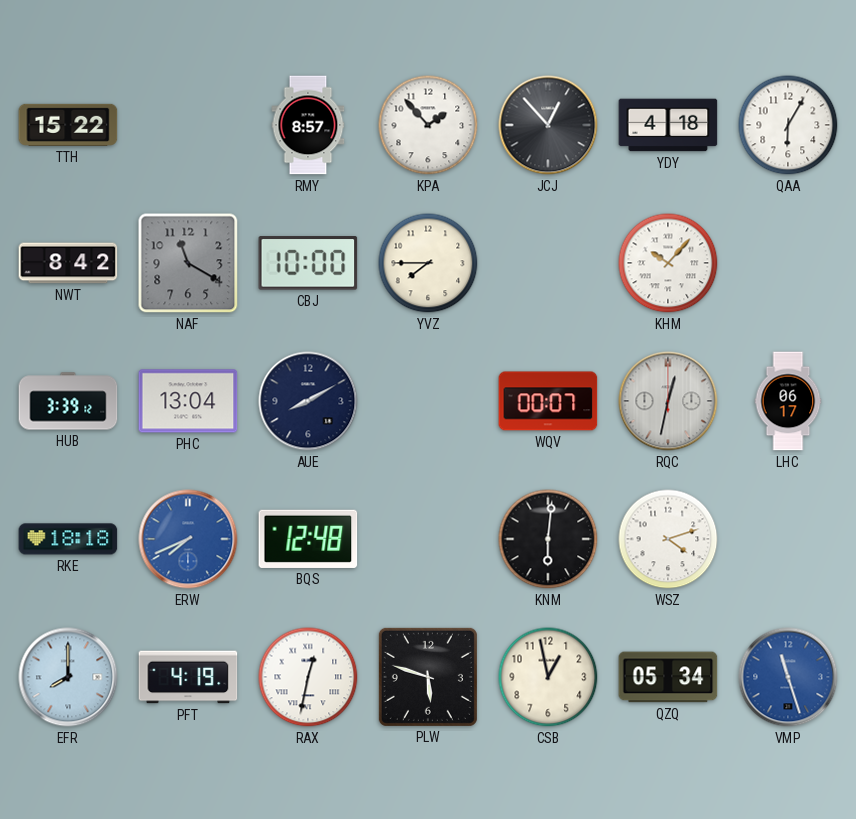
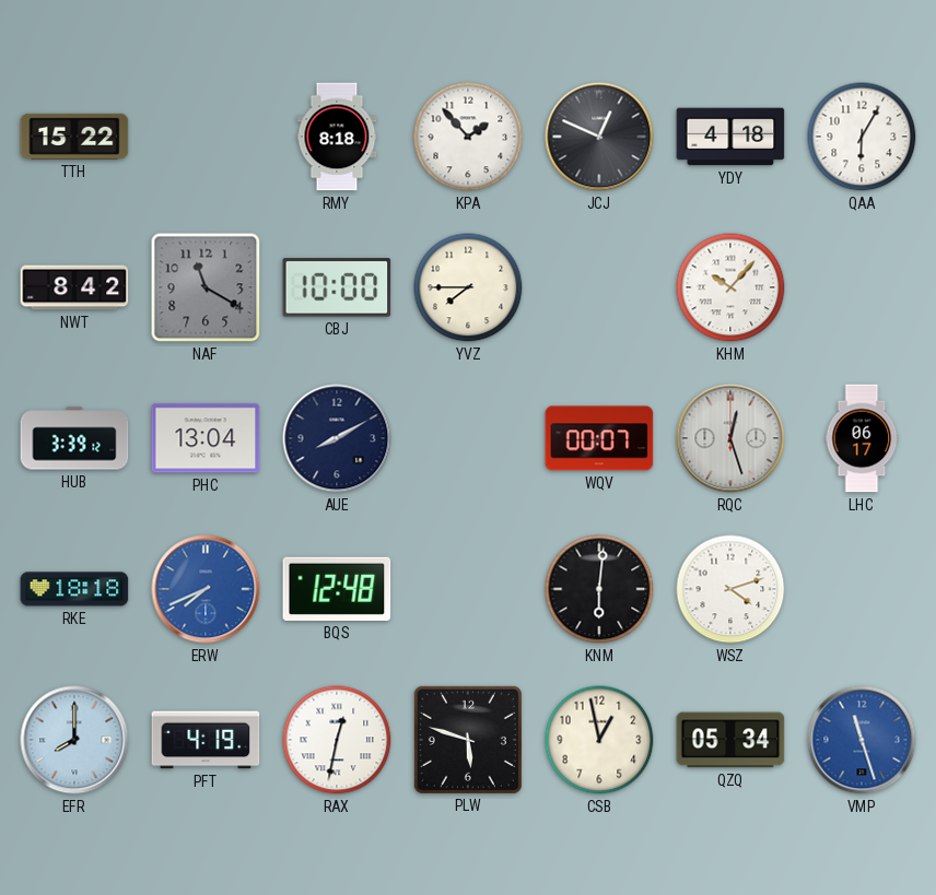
RMY: 8:57 -> 8:18
JCJ: 12:53 -> 12:49
RQC: 12:32 -> 12:27
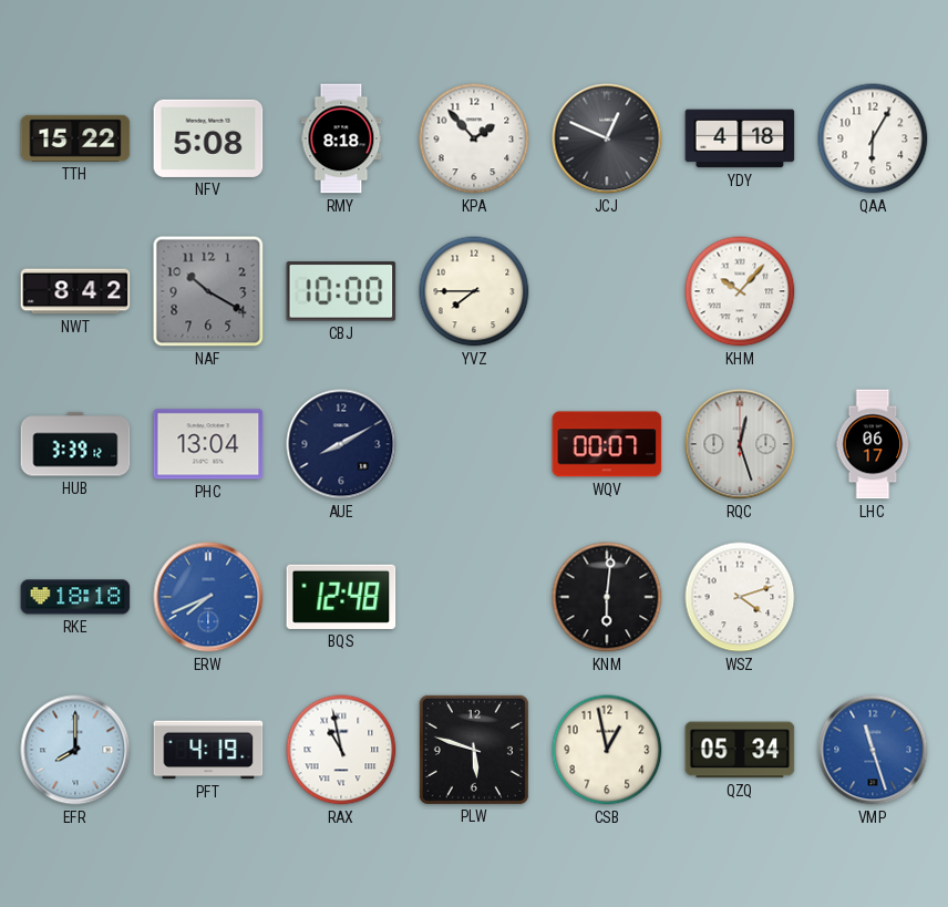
NFV: none -> 5:08
NAF: 11:20 -> 10:20
RAX: 12:32 -> 10:58
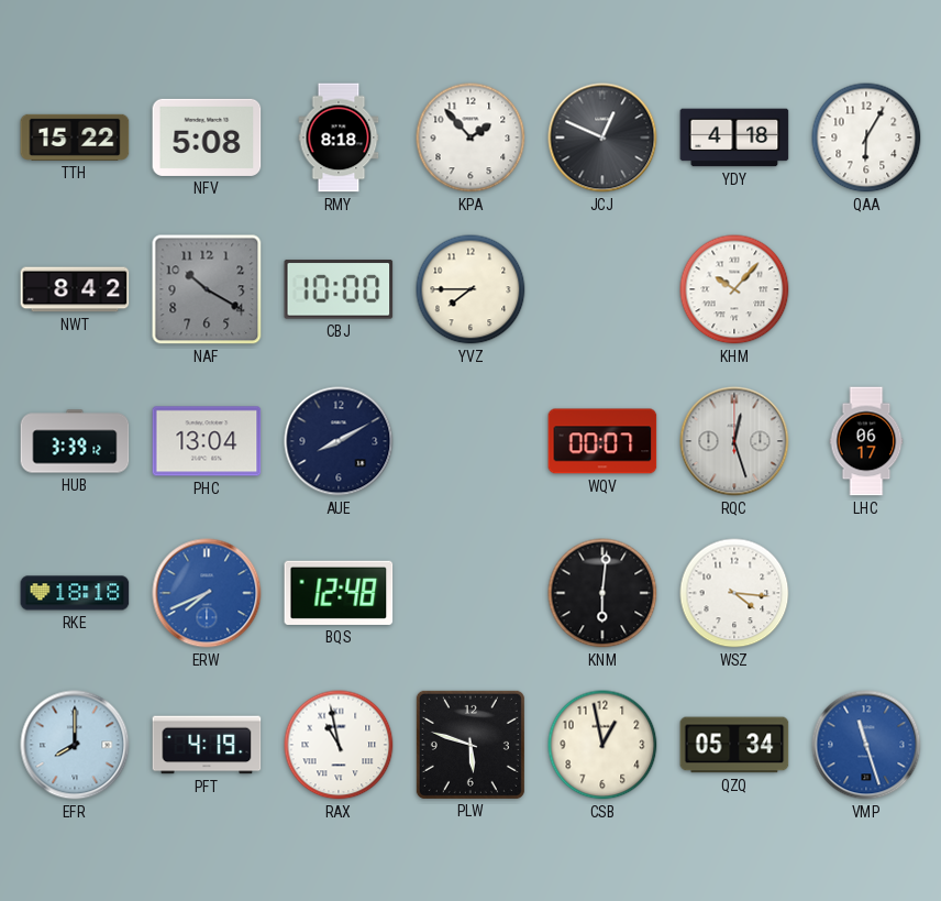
WSZ: 4:12 -> 4:16
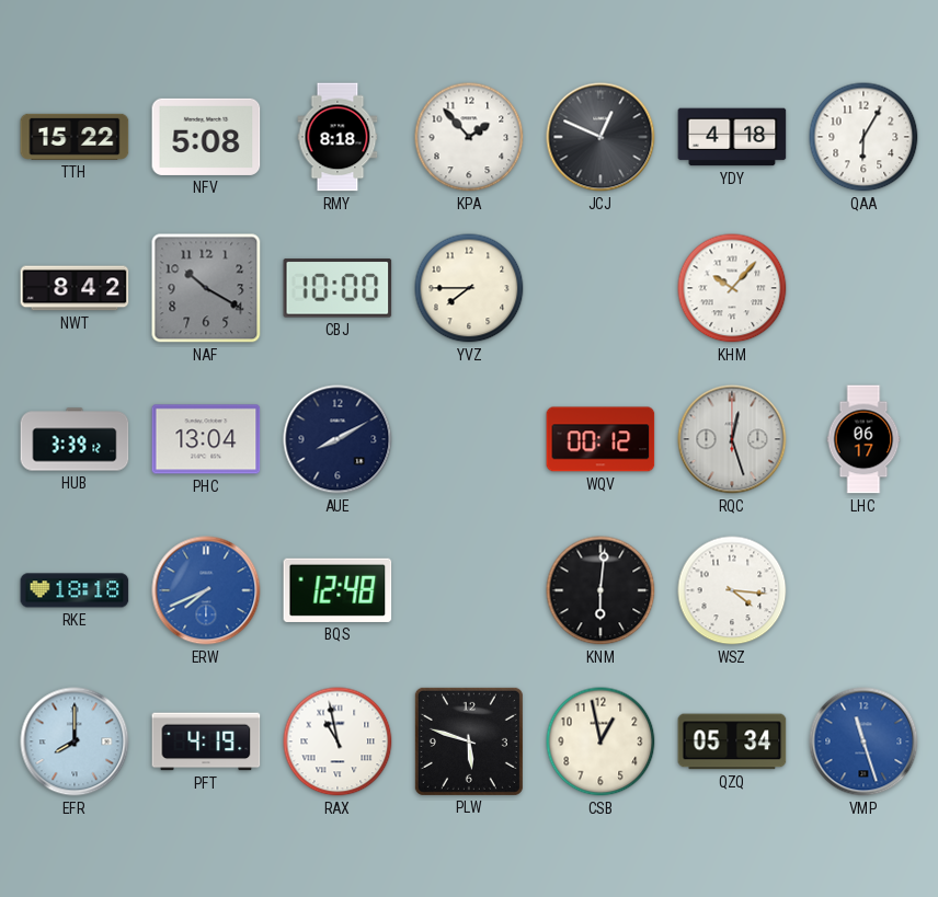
WQV: 00:07 -> 00:12
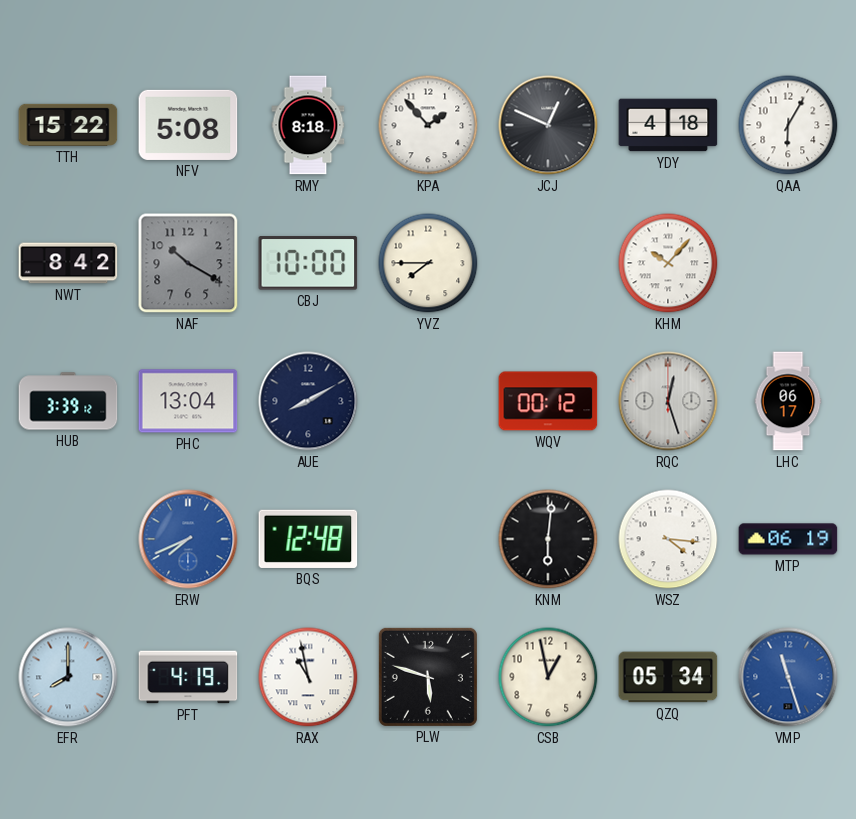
RKE: 18:18 -> none
MTP: none -> 06:19
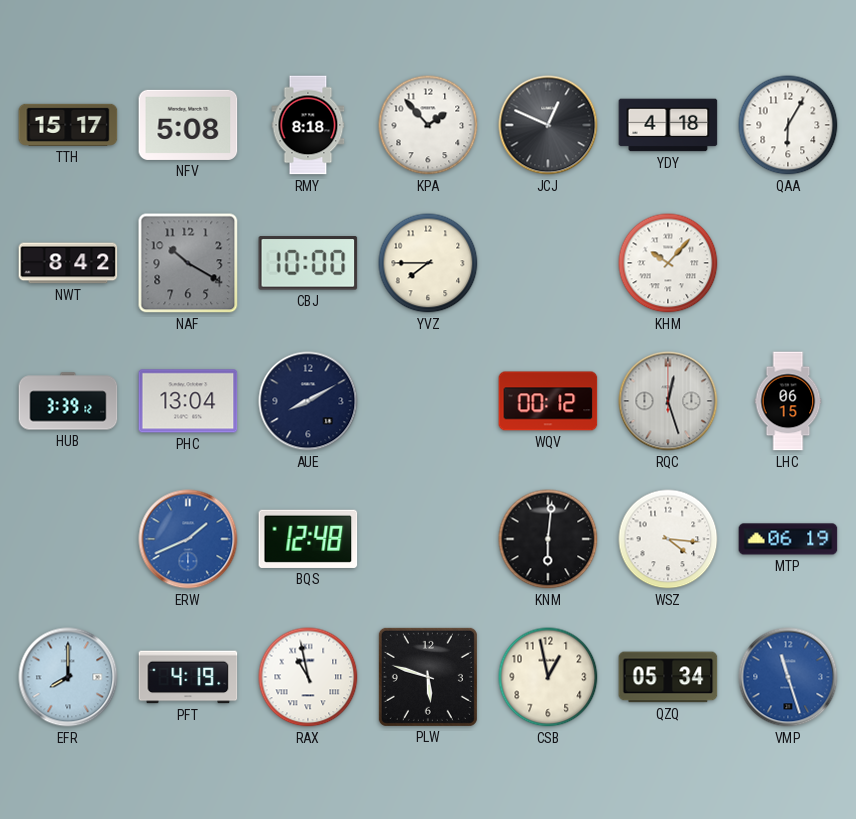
TTH: 15:22 -> 15:17
LHC: 06:17 -> 06:15
ERW: 7:41 -> 1:41
